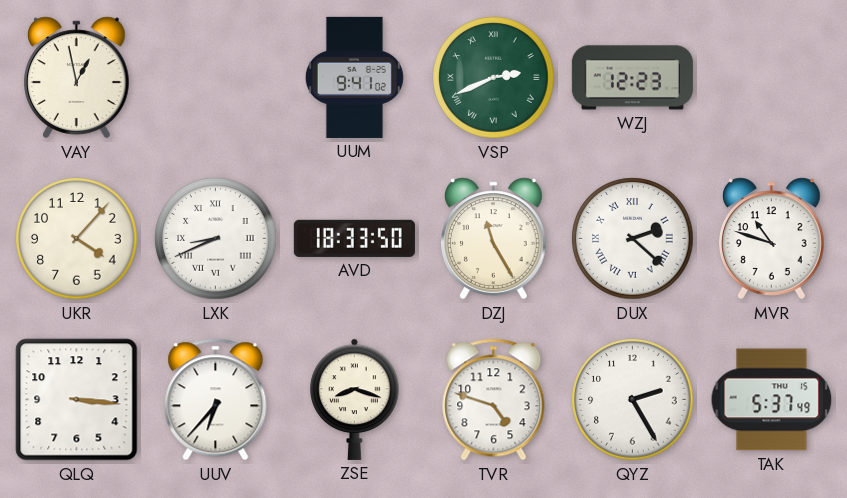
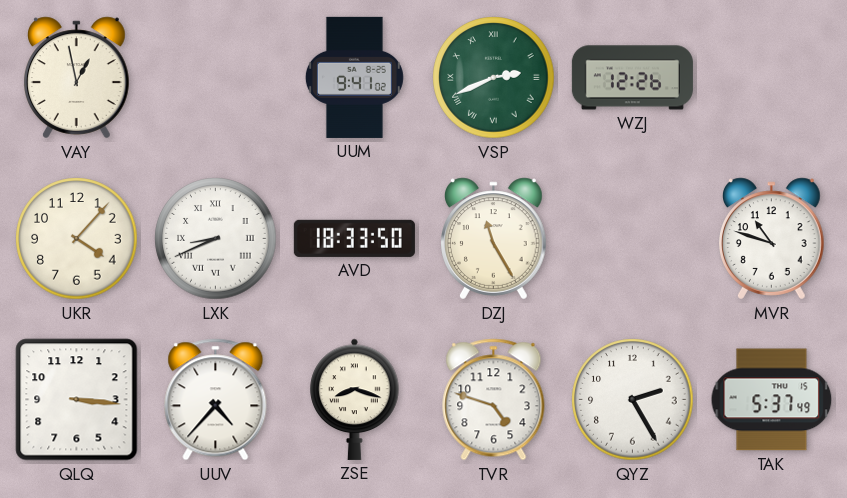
WZJ: 12:23 -> 12:26
DUX: 2:22 -> none
UUV: 6:37 -> 4:37
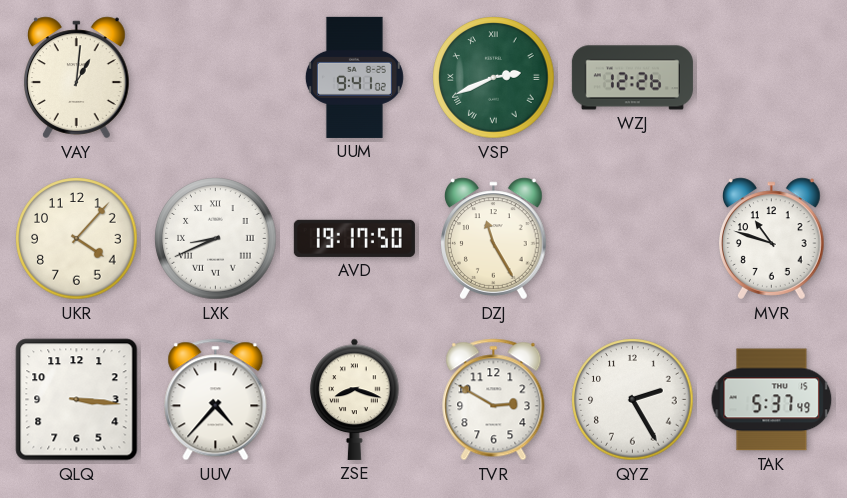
VAY: 12:58 -> 1:01
AVD: 18:33 -> 19:17
TVR: 4:48 -> 2:50
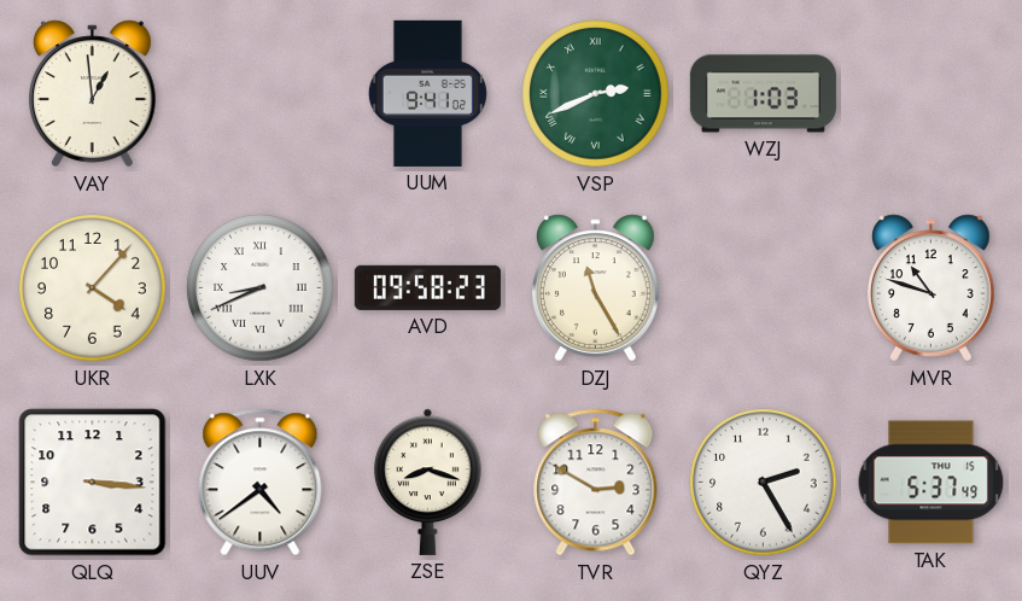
VAY: 1:01 -> 12:59
WZJ: 12:26 -> 1:03
AVD: 19:17 -> 09:58
UUV: 4:37 -> 4:39
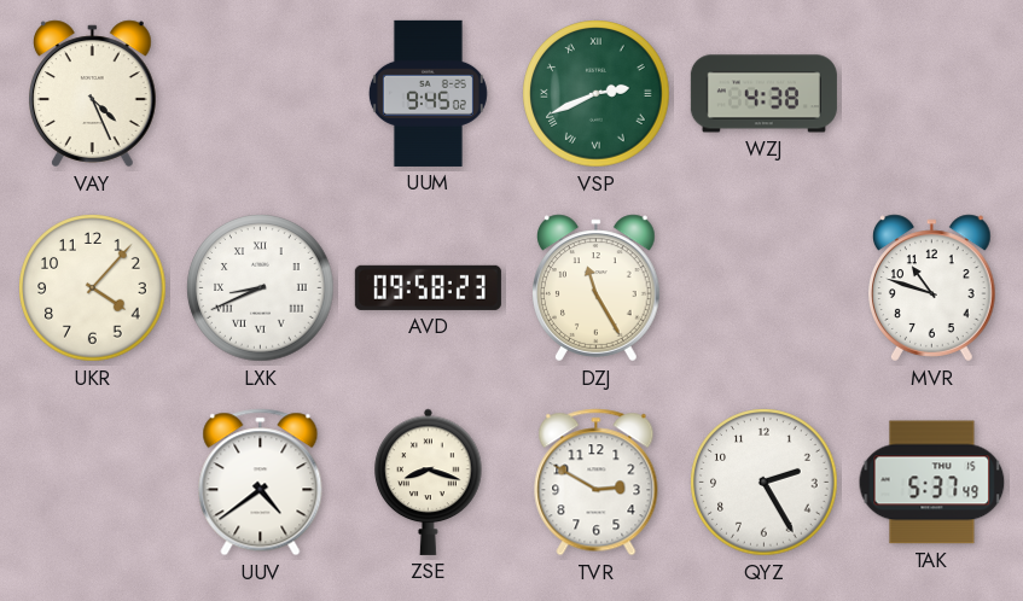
VAY: 12:59 -> 4:26
UUM: 9:41 -> 9:45
WZJ: 1:03 -> 4:38
QLQ: 3:16 -> none
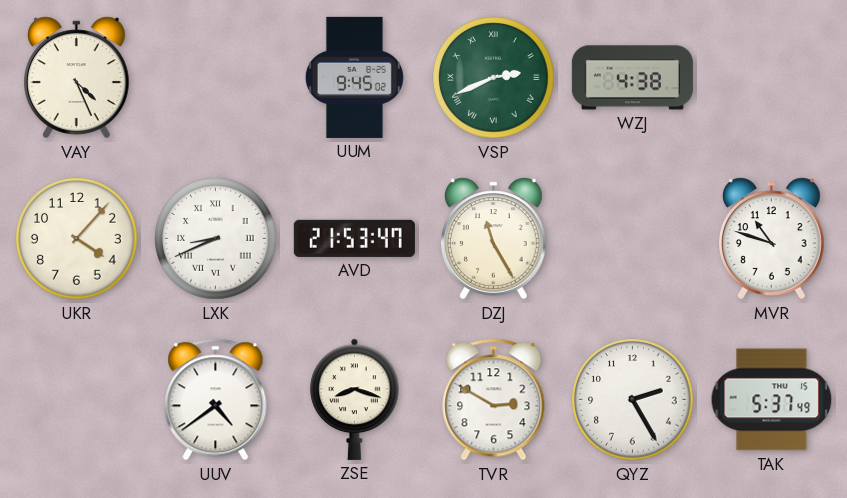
AVD: 09:58 -> 21:53
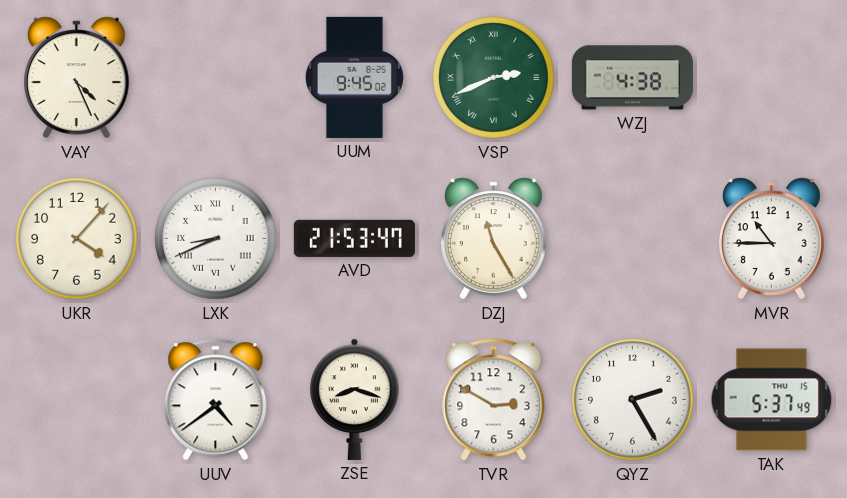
MVR: 10:48 -> 10:45
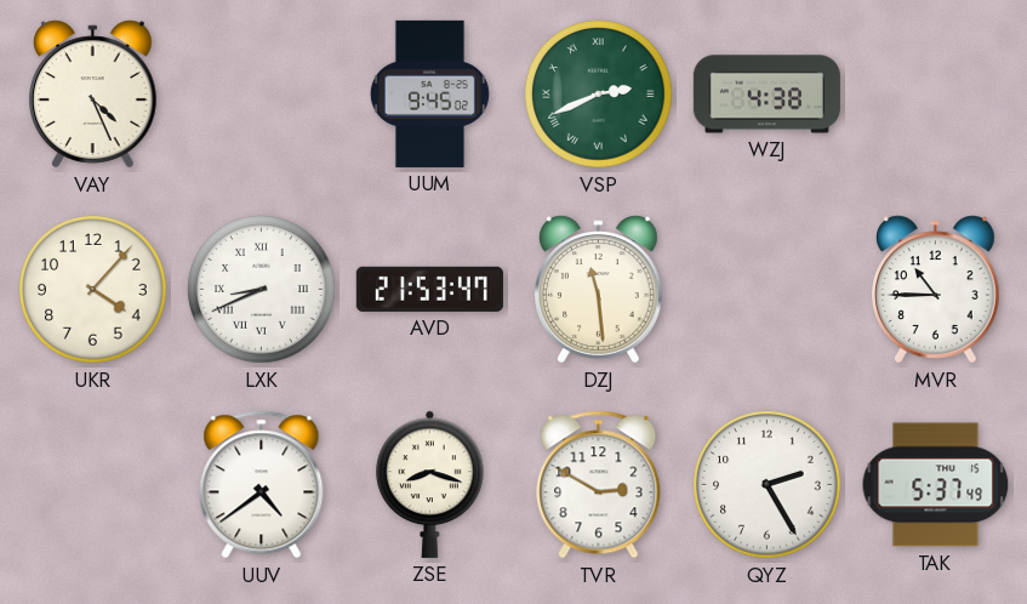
DZJ: 11:25 -> 11:29
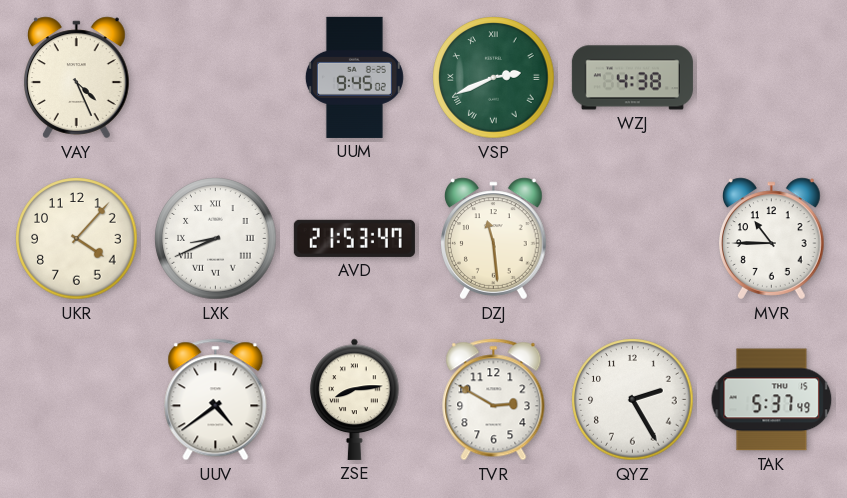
ZSE: 8:18 -> 8:14
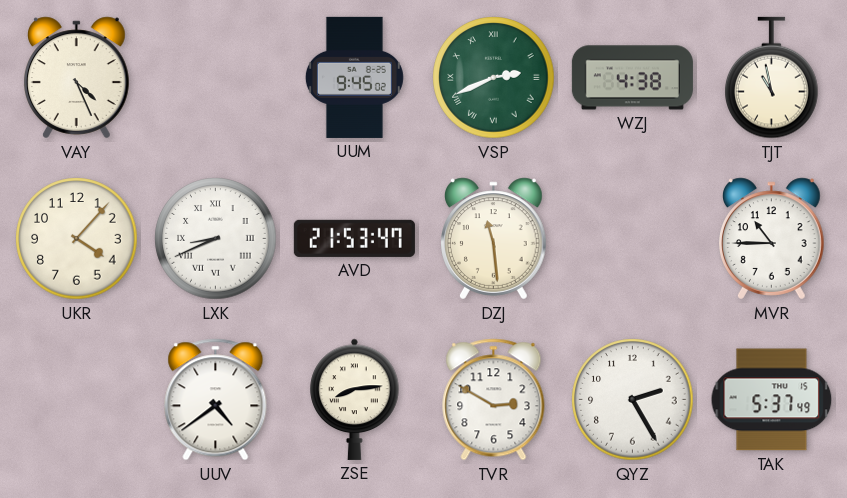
TJT: none -> 10:58
